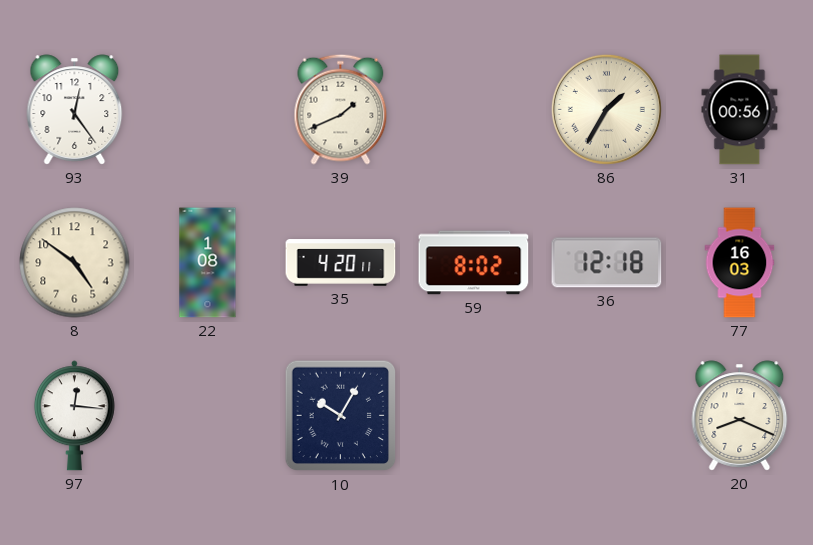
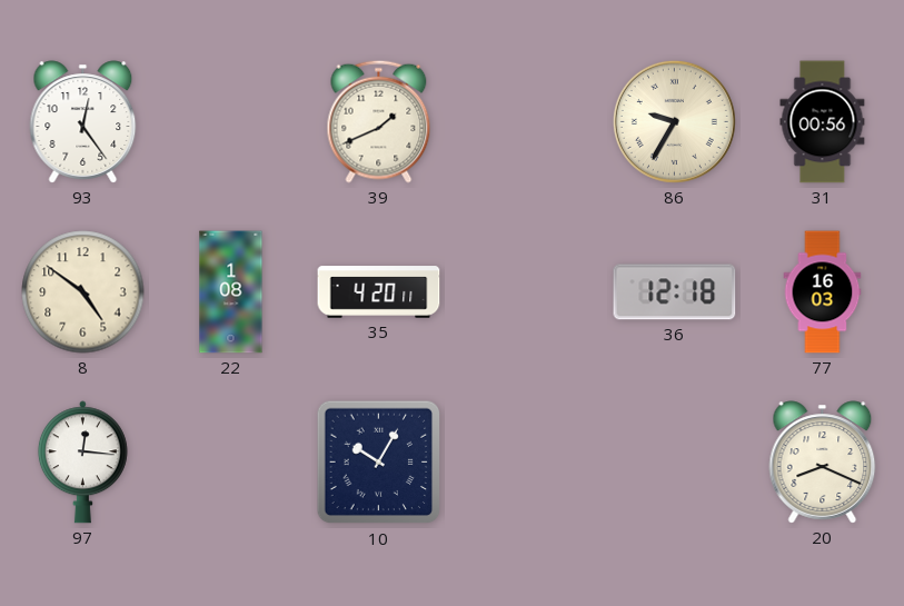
86: 1:35 -> 9:35
59: 8:02 -> none
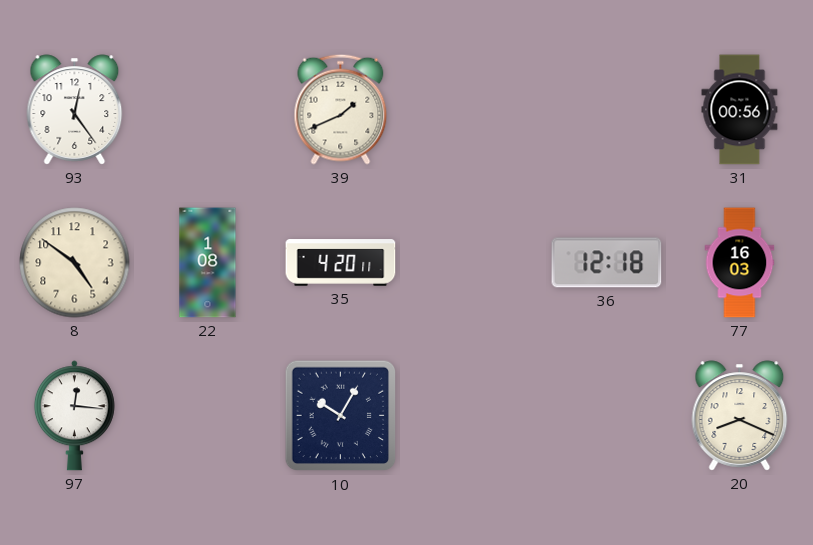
86: 9:35 -> none
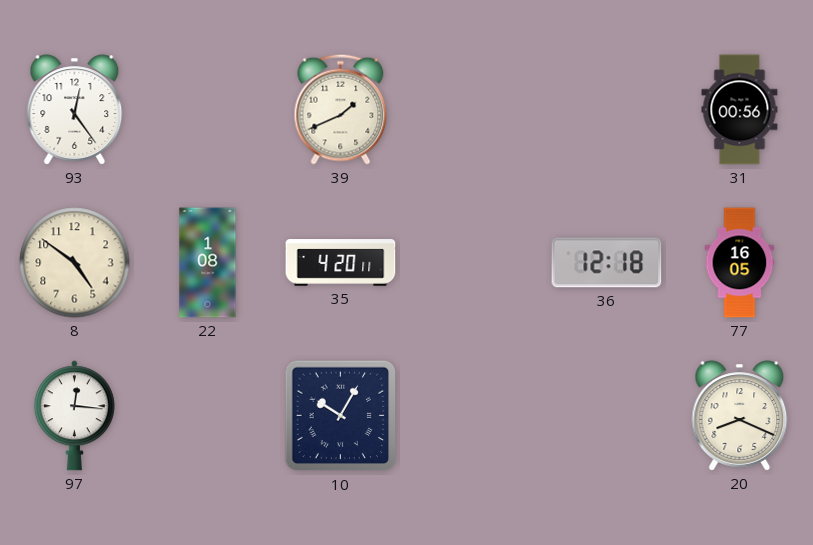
77: 16:03 -> 16:05
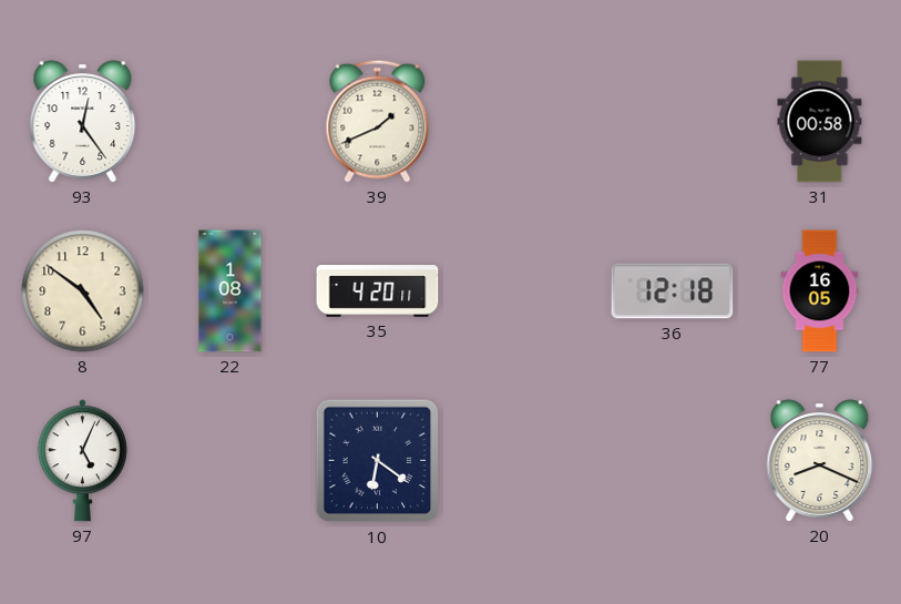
31: 00:56 -> 00:58
97: 12:16 -> 5:04
10: 10:05 -> 6:21
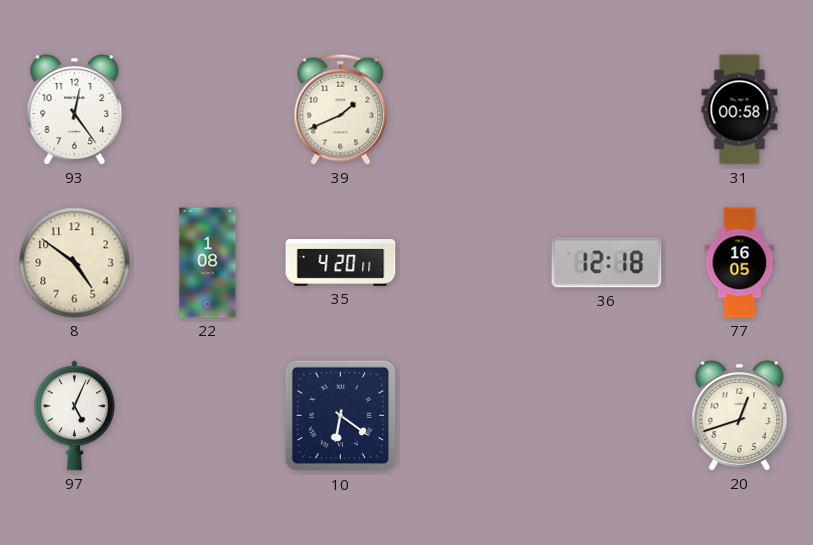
20: 8:19 -> 12:42
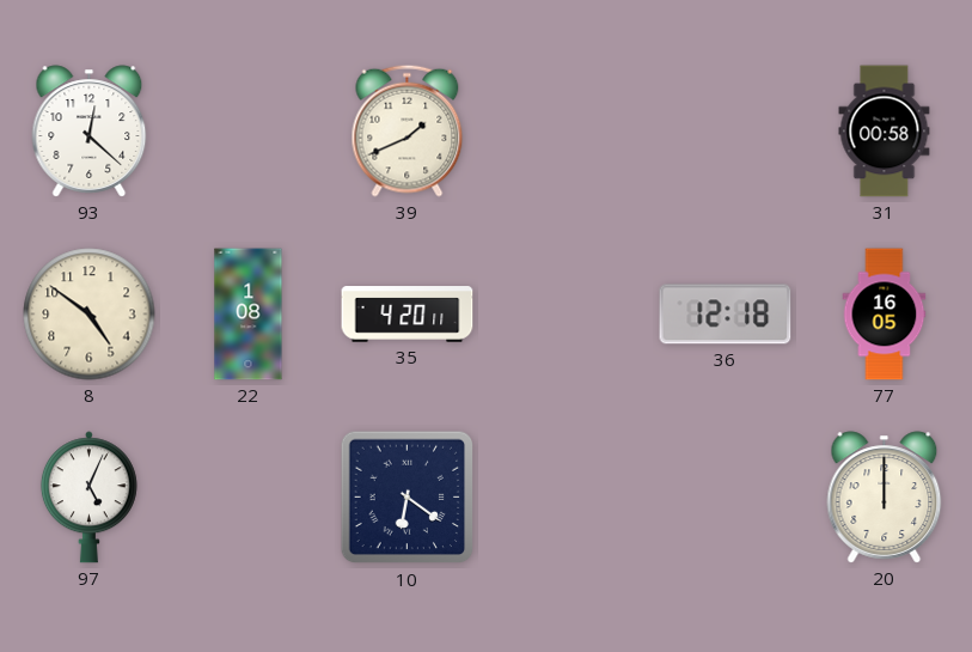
93: 12:24 -> 12:22
20: 12:42 -> 12:00
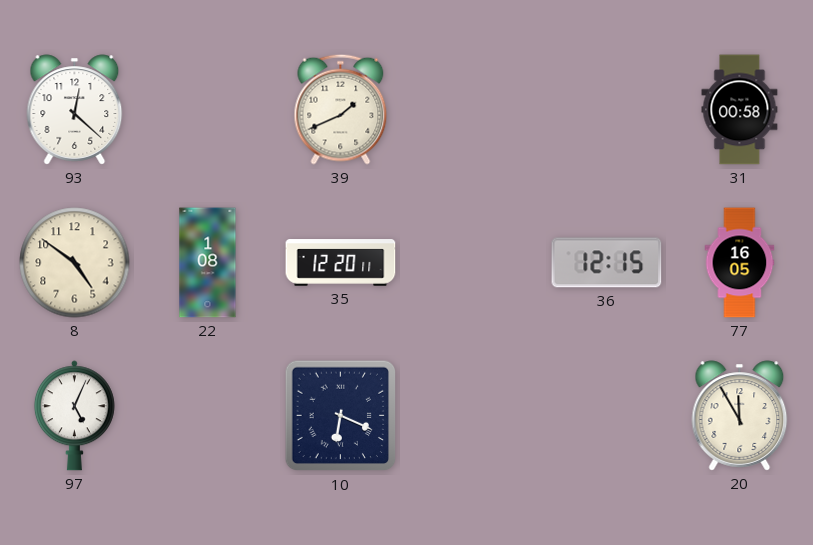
35: 4:20 -> 12:20
36: 12:18 -> 12:15
10: 6:21 -> 6:19
20: 12:00 -> 11:55
